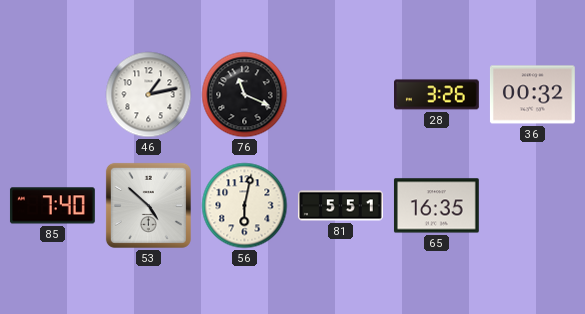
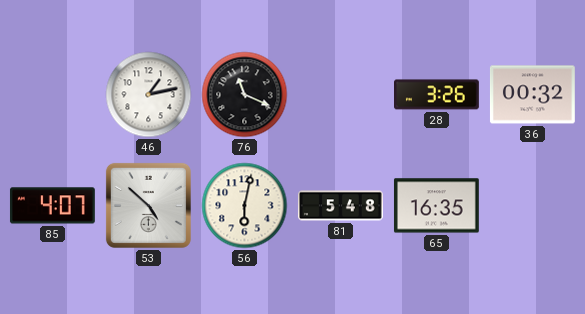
85: 7:40 -> 4:07
81: 5:51 -> 5:48
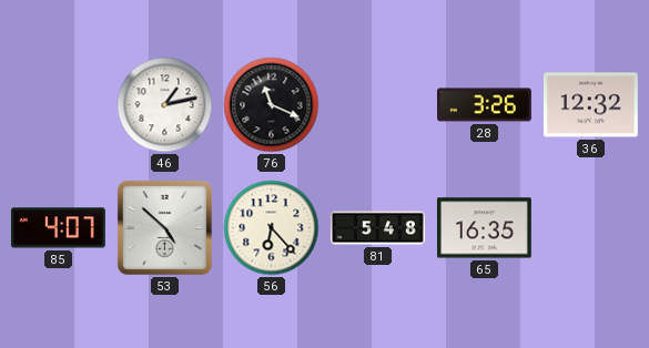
36: 00:32 -> 12:32
56: 6:02 -> 6:23
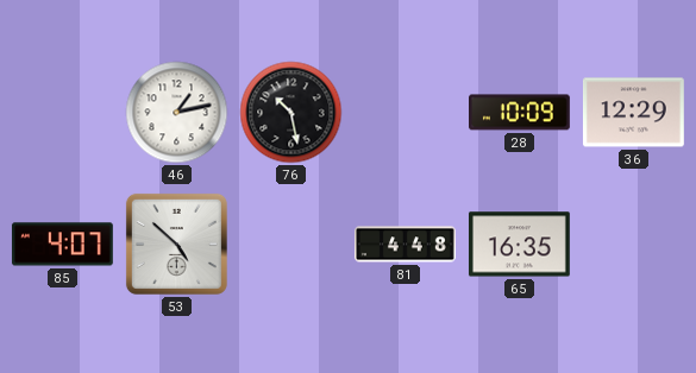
76: 11:19 -> 10:28
28: 3:26 -> 10:09
36: 12:32 -> 12:29
56: 6:23 -> none
81: 5:48 -> 4:48
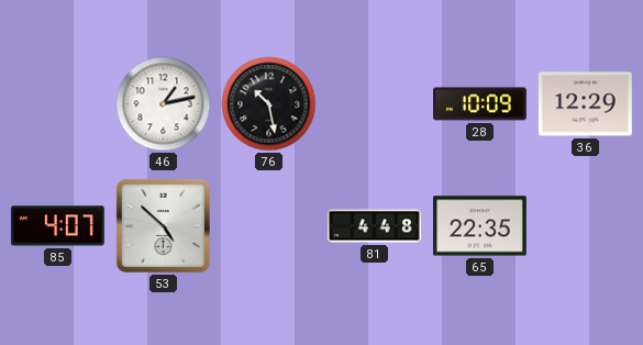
65: 16:35 -> 22:35
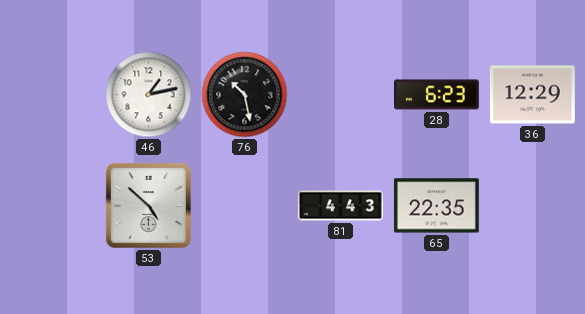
28: 10:09 -> 6:23
85: 4:07 -> none
81: 4:48 -> 4:43
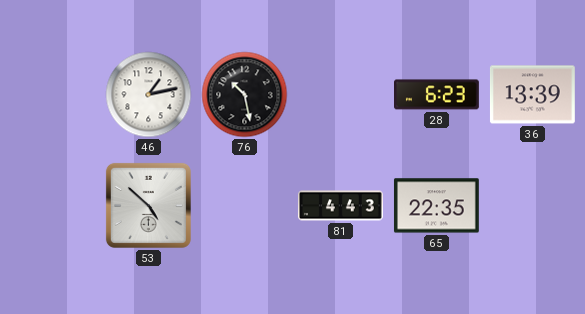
36: 12:29 -> 13:39
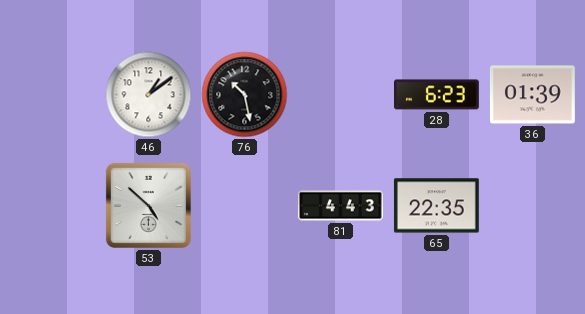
46: 1:13 -> 1:09
36: 13:39 -> 01:39
